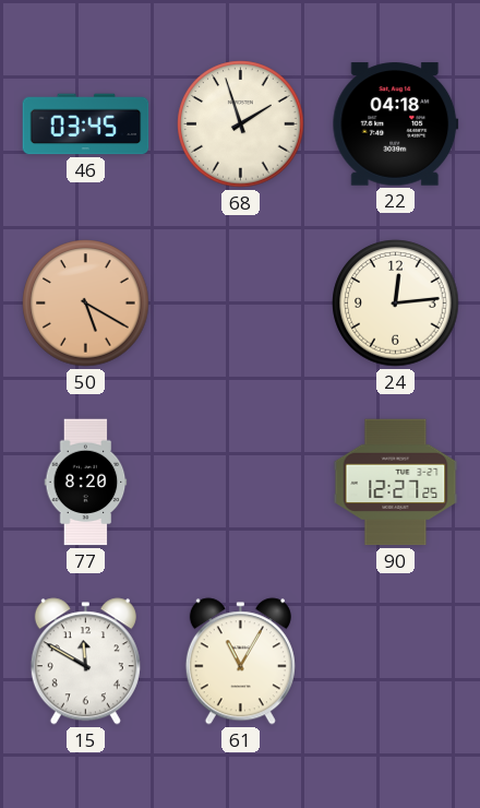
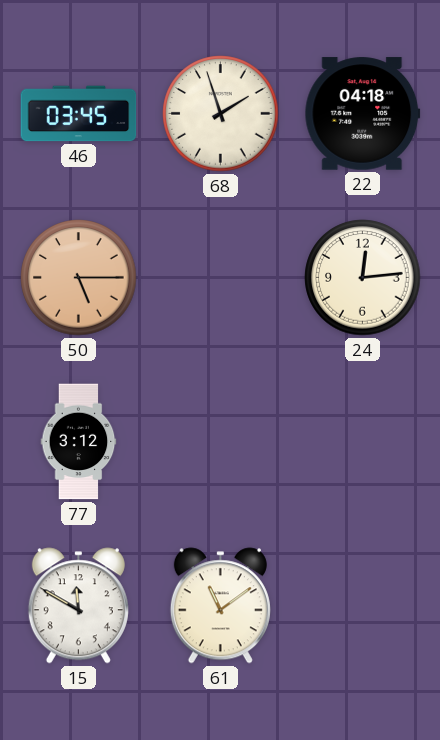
50: 5:20 -> 5:15
77: 8:20 -> 3:12
90: 12:27 -> none
61: 11:05 -> 11:09
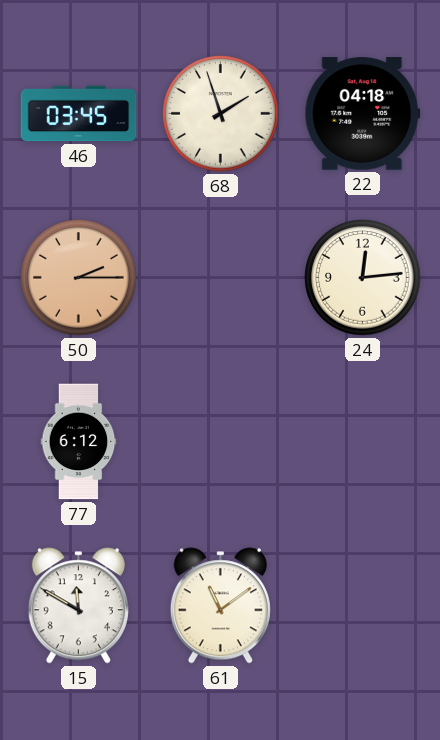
50: 5:15 -> 2:15
77: 3:12 -> 6:12
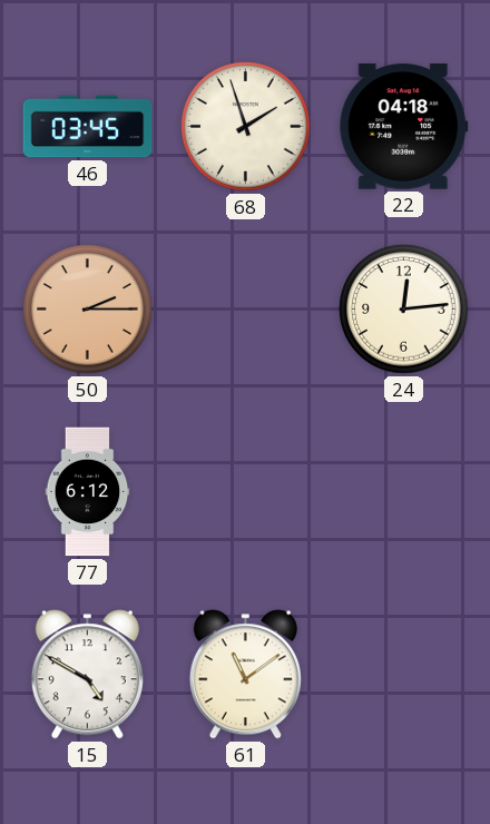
15: 11:50 -> 4:50
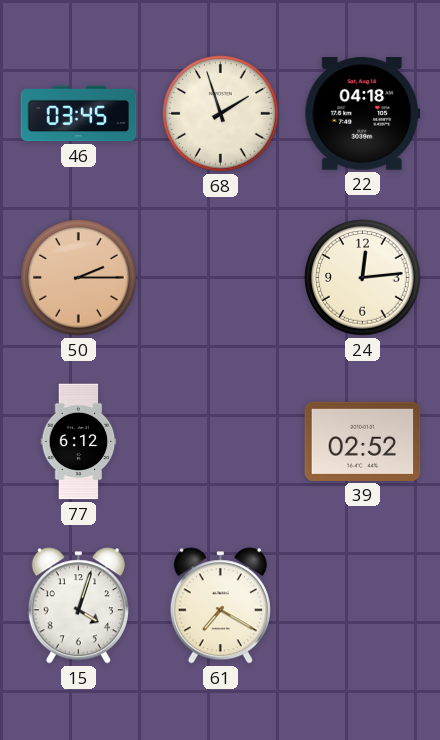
39: none -> 02:52
15: 4:50 -> 4:03
61: 11:09 -> 7:20
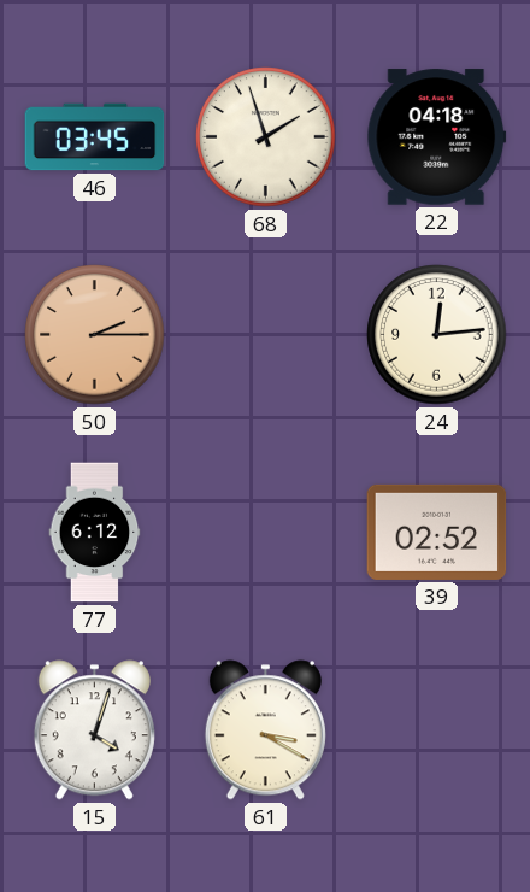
61: 7:20 -> 3:20
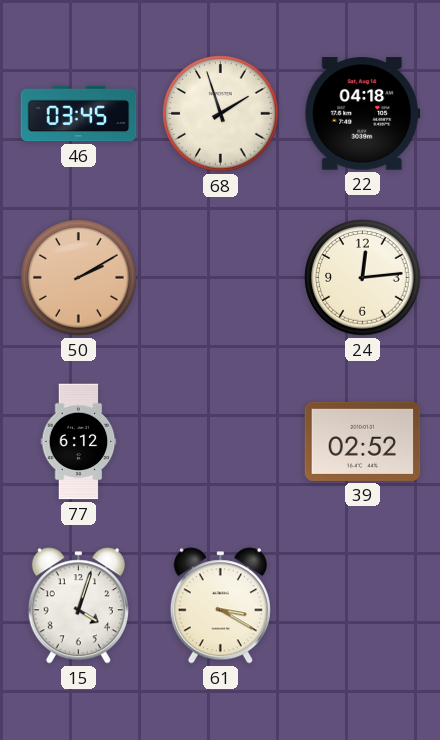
50: 2:15 -> 2:10
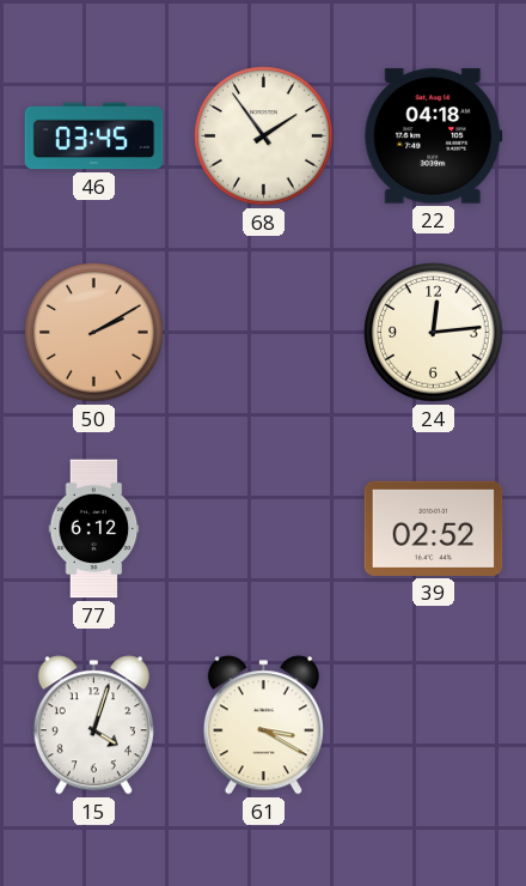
68: 1:57 -> 1:54
